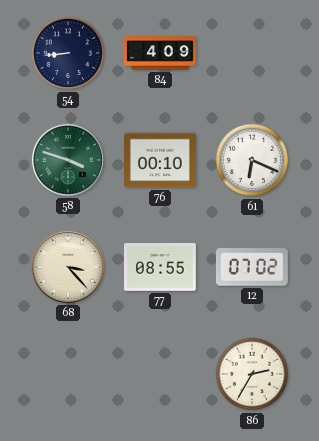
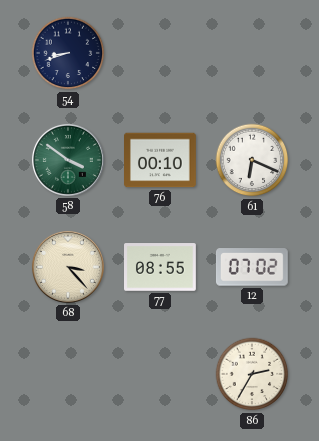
54: 8:44 -> 8:42
84: 4:09 -> none
58: 3:48 -> 3:51
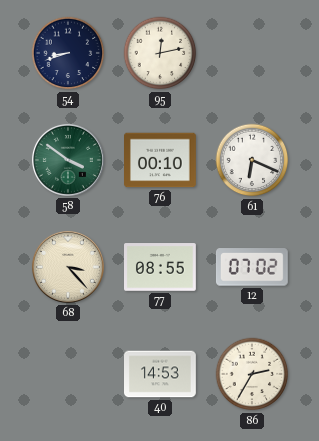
95: none -> 12:13
40: none -> 14:53
